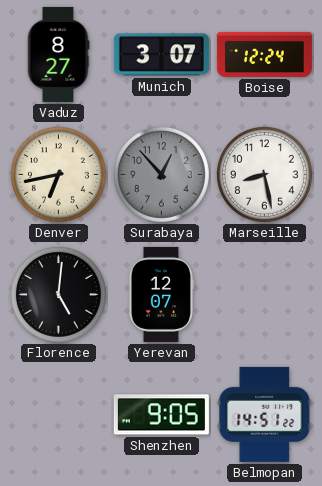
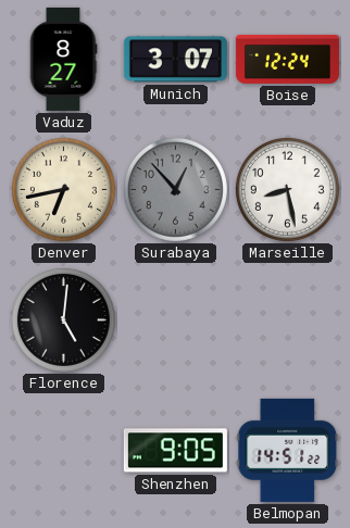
Yerevan: 12:07 -> none
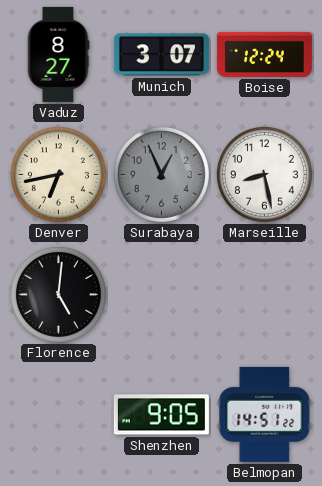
Surabaya: 12:53 -> 12:56
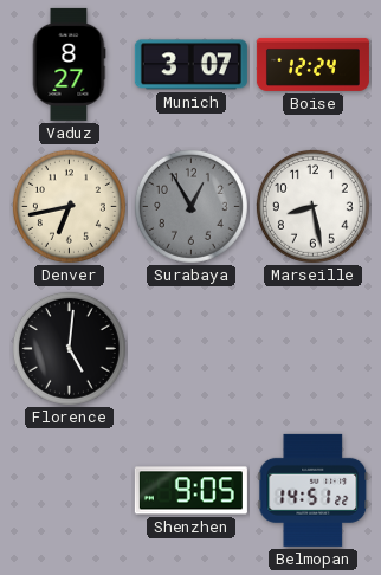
Surabaya: 12:56 -> 12:55
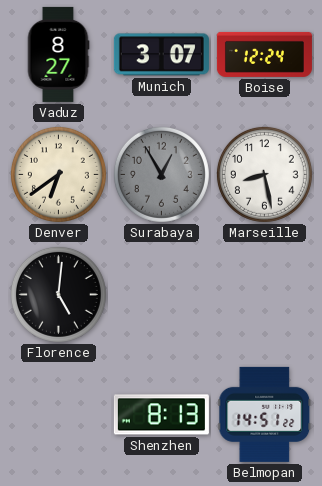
Denver: 6:43 -> 6:39
Shenzhen: 9:05 -> 8:13
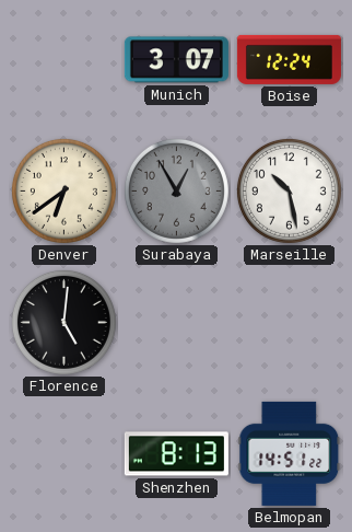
Vaduz: 8:27 -> none
Marseille: 8:28 -> 10:28
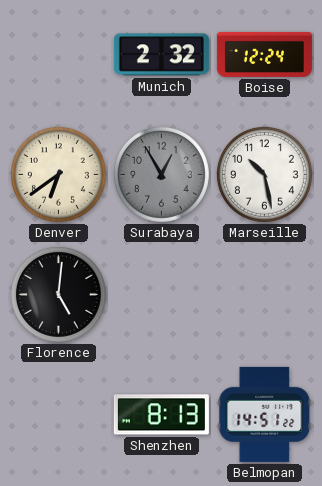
Munich: 3:07 -> 2:32
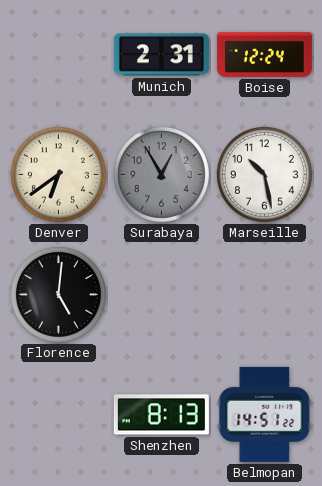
Munich: 2:32 -> 2:31
